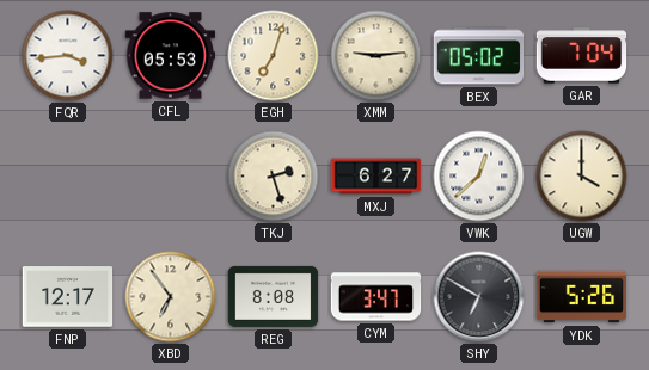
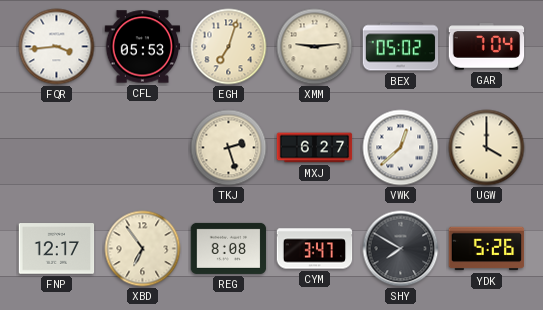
SHY: 6:50 -> 7:50
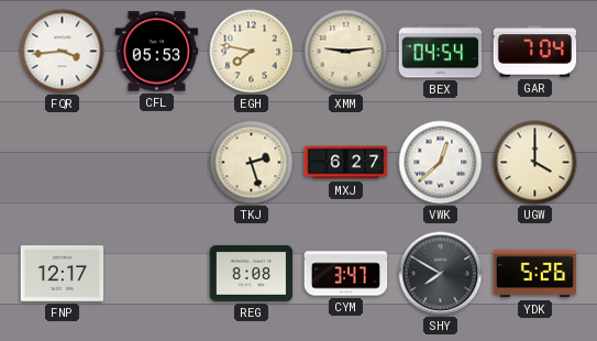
EGH: 7:03 -> 7:47
BEX: 05:02 -> 04:54
XBD: 6:54 -> none
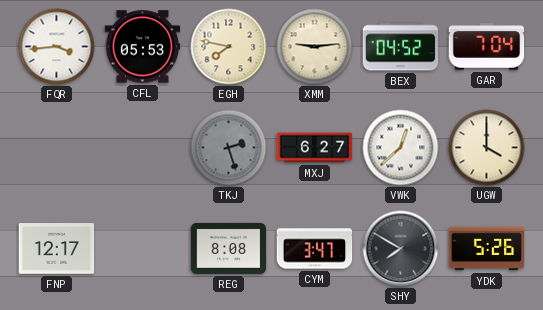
BEX: 04:54 -> 04:52
TKJ dial: cream -> grey
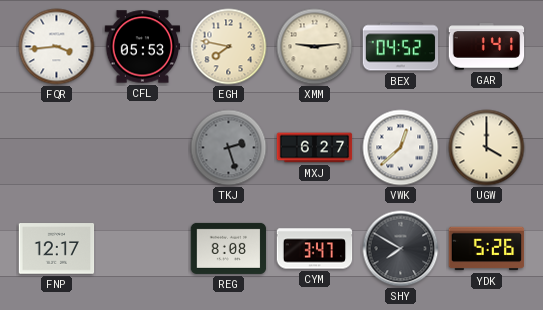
GAR: 7:04 -> 1:41
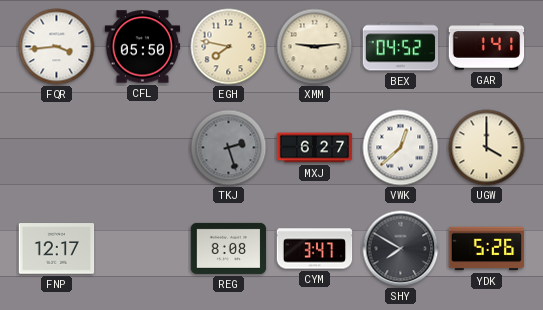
CFL: 05:53 -> 05:50
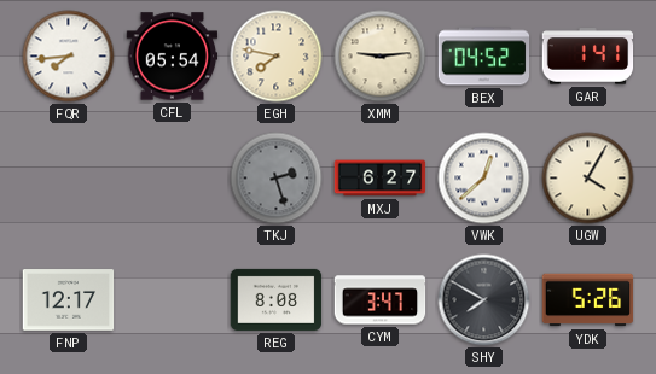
FQR: 3:44 -> 7:44
CFL: 05:50 -> 05:54
UGW: 4:00 -> 4:05
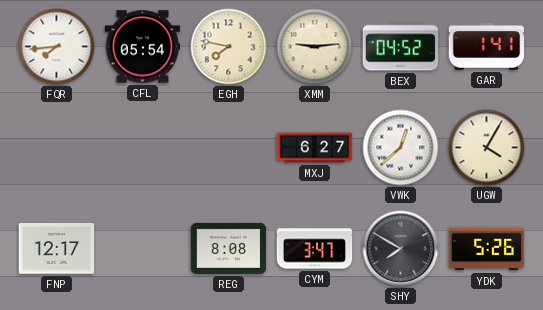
TKJ: 2:27 -> none
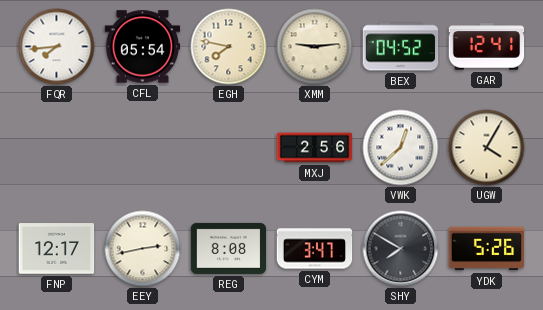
GAR: 1:41 -> 12:41
MXJ: 6:27 -> 2:56
EEY: none -> 2:43
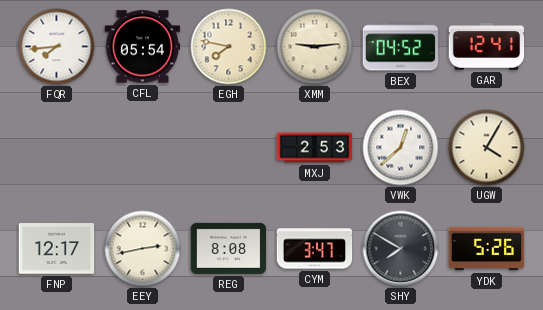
MXJ: 2:56 -> 2:53
